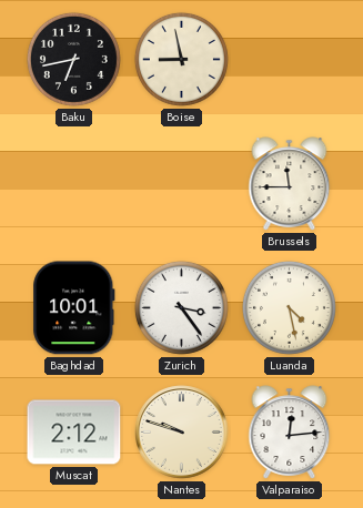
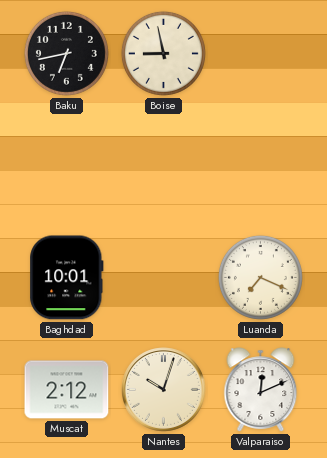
Brussels: 11:45 -> none
Zurich: 3:24 -> none
Luanda: 4:28 -> 7:19
Nantes: 9:48 -> 10:03
Valparaiso: 12:14 -> 12:11
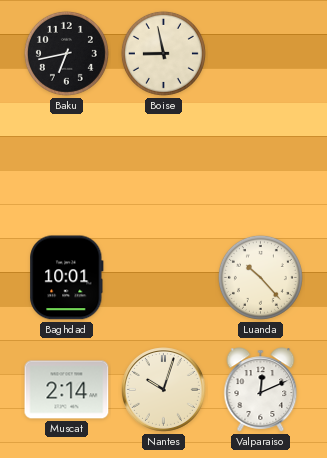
Luanda: 7:19 -> 10:23
Muscat: 2:12 -> 2:14
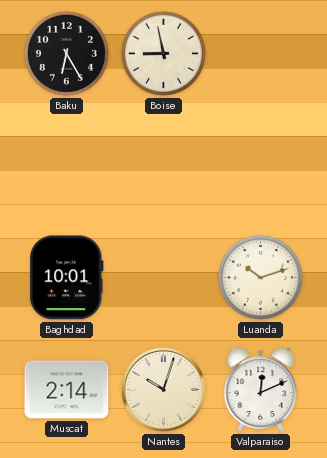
Baku: 6:43 -> 6:25
Luanda: 10:23 -> 10:12
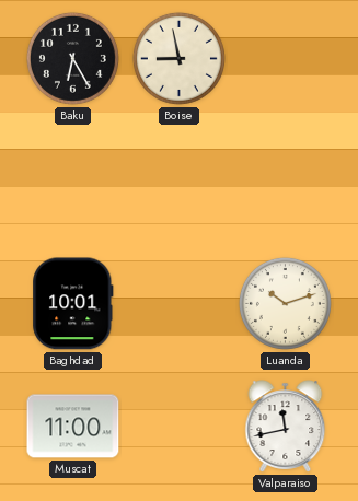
Muscat: 2:14 -> 11:00
Nantes: 10:03 -> none
Valparaiso: 12:11 -> 11:43
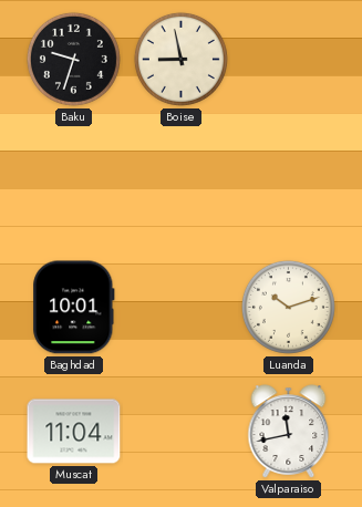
Baku: 6:25 -> 9:33
Muscat: 11:00 -> 11:04
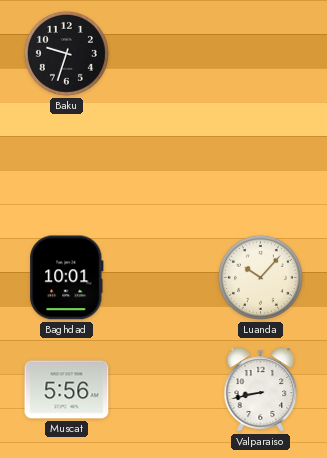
Boise: 8:58 -> none
Luanda: 10:12 -> 10:07
Muscat: 11:04 -> 5:56
Valparaiso: 11:43 -> 8:43
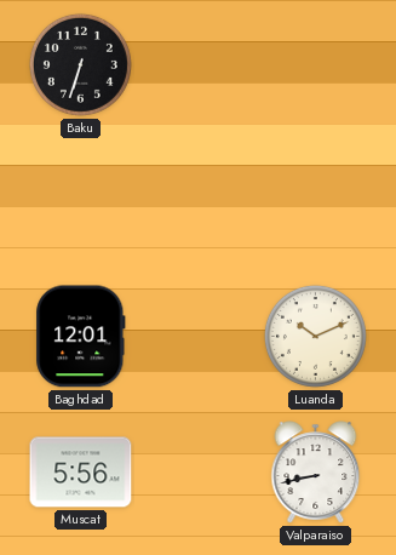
Baku: 9:33 -> 6:33
Baghdad: 10:01 -> 12:01
Luanda: 10:07 -> 10:11
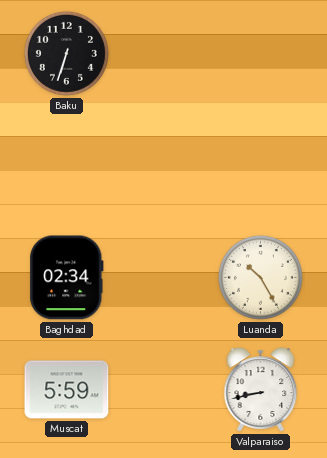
Baghdad: 12:01 -> 02:34
Luanda: 10:11 -> 10:25
Muscat: 5:56 -> 5:59
